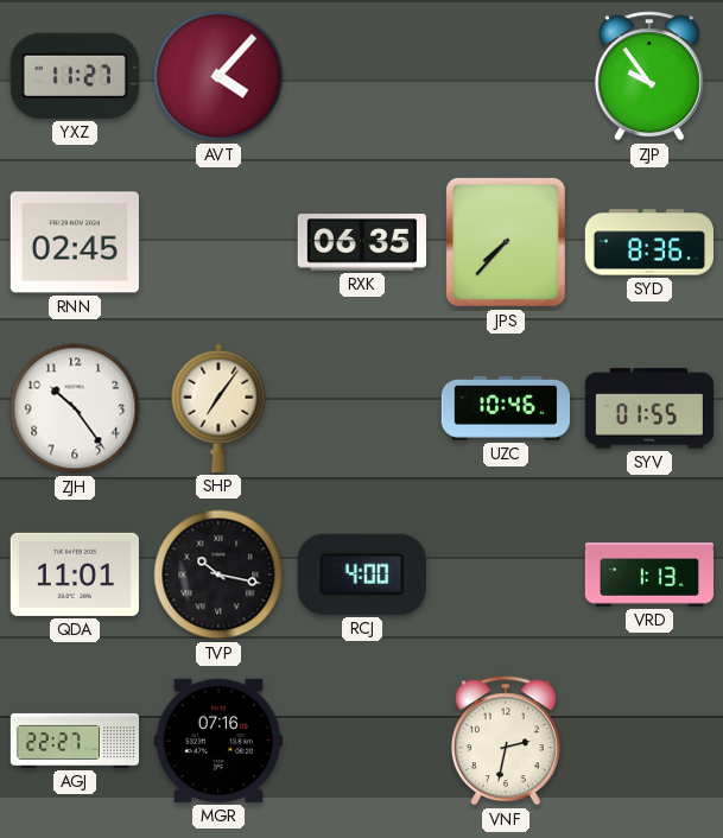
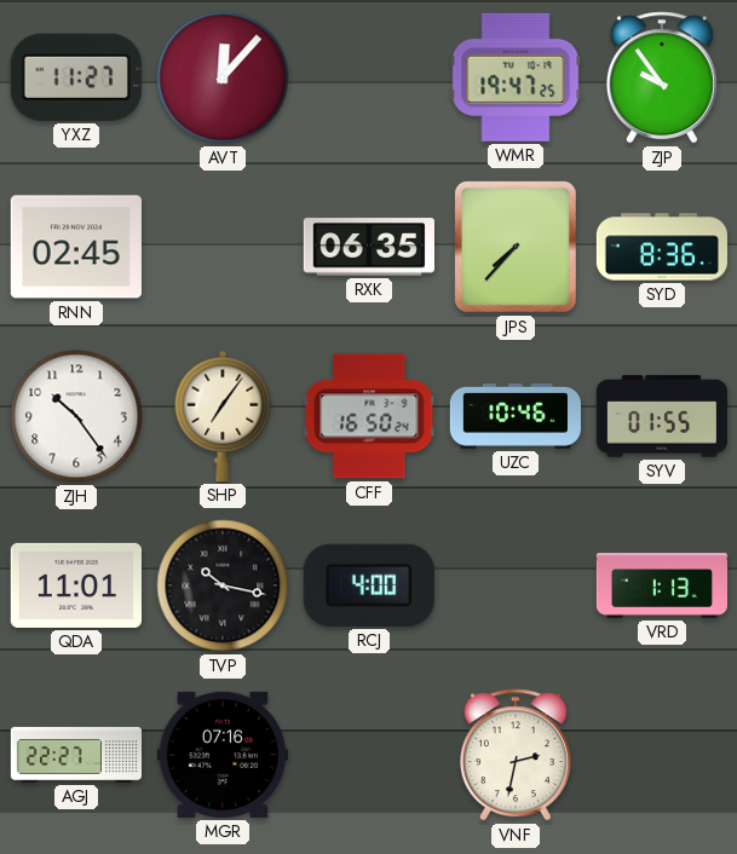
AVT: 4:07 -> 12:07
WMR: none -> 19:47
CFF: none -> 16:50
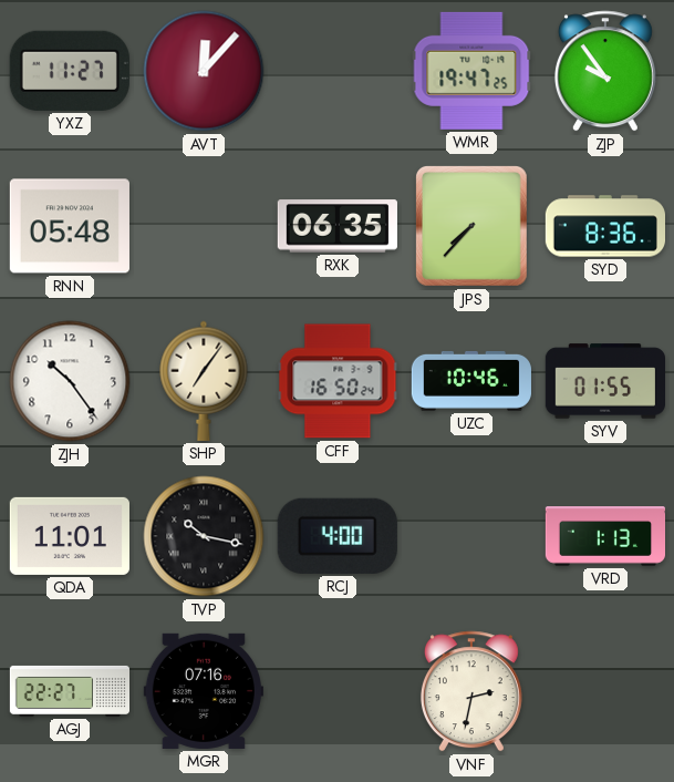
RNN: 02:45 -> 05:48
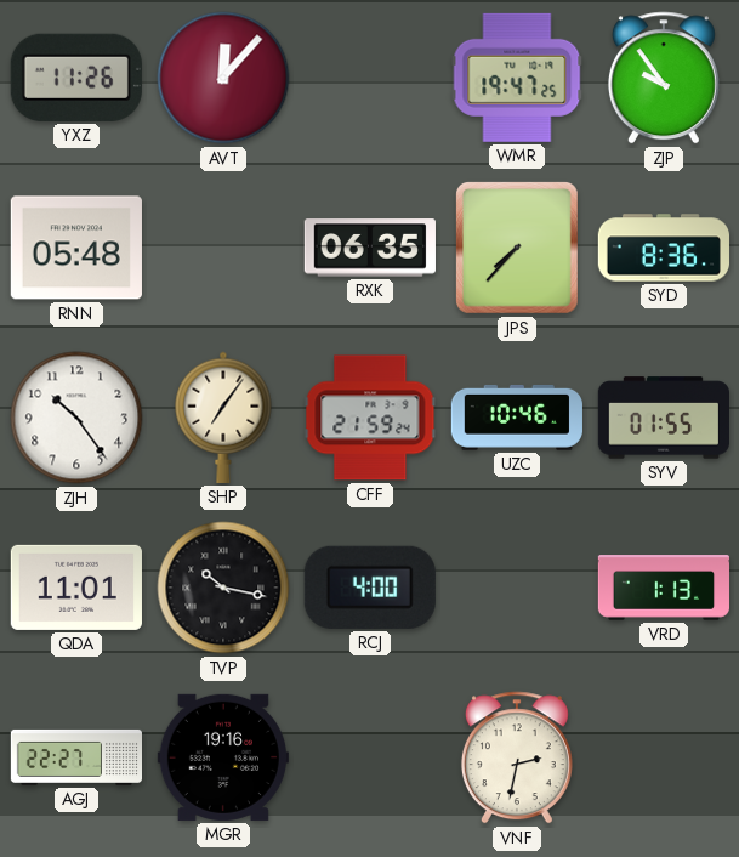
YXZ: 11:27 -> 11:26
CFF: 16:50 -> 21:59
MGR: 07:16 -> 19:16
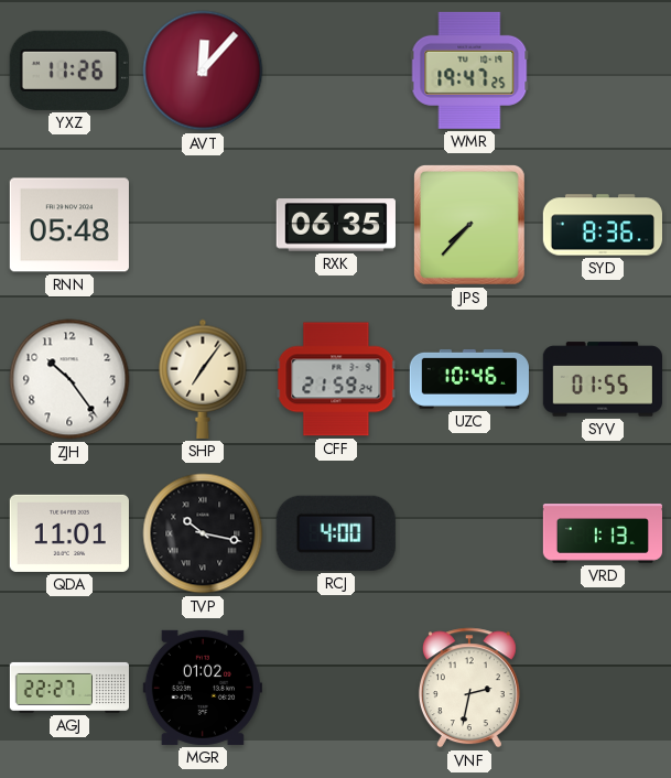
ZJP: 9:54 -> none
MGR: 19:16 -> 01:02
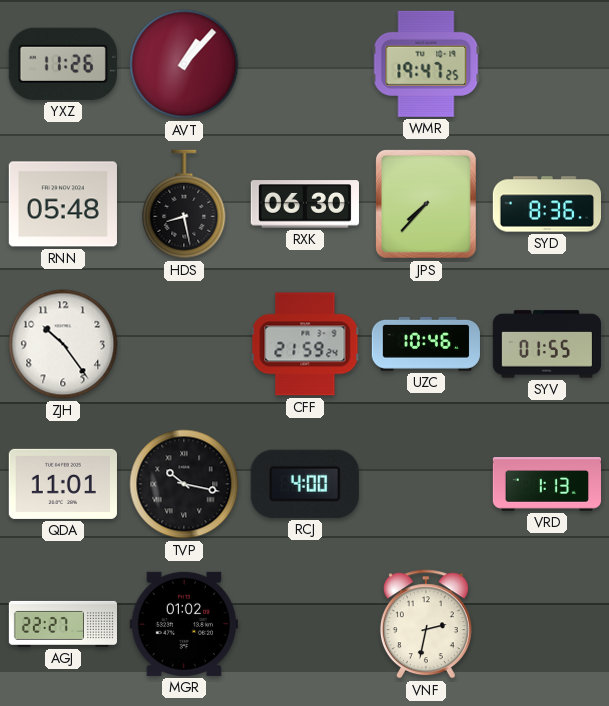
AVT: 12:07 -> 1:07
HDS: none -> 8:28
RXK: 06:35 -> 06:30
SHP: 7:06 -> none
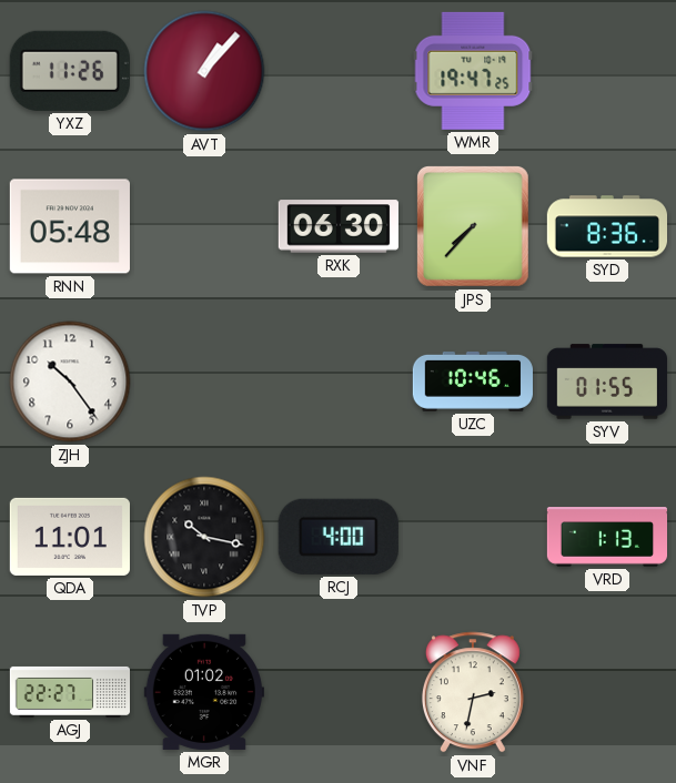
HDS: 8:28 -> none
CFF: 21:59 -> none
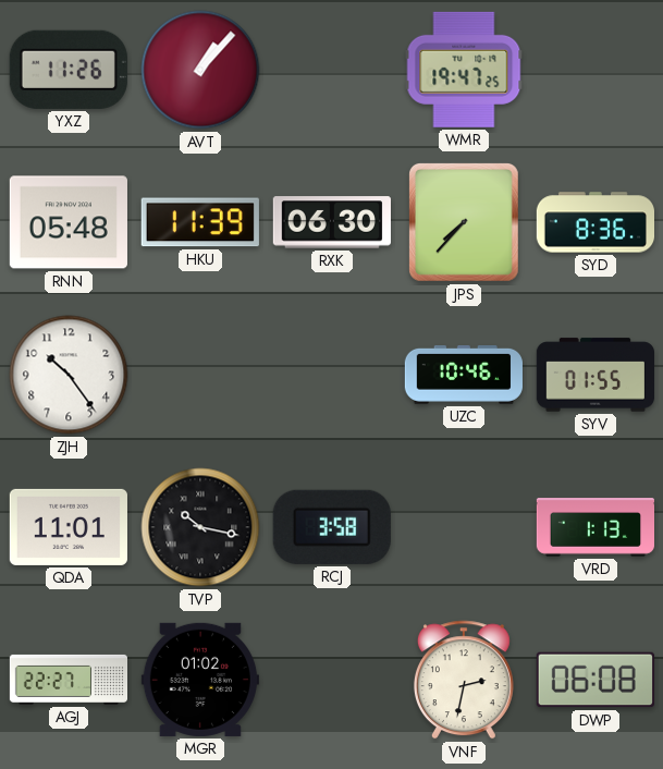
HKU: none -> 11:39
RCJ: 4:00 -> 3:58
DWP: none -> 06:08
